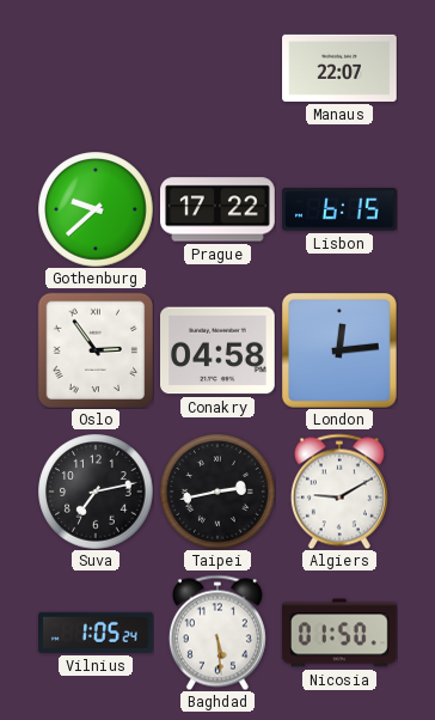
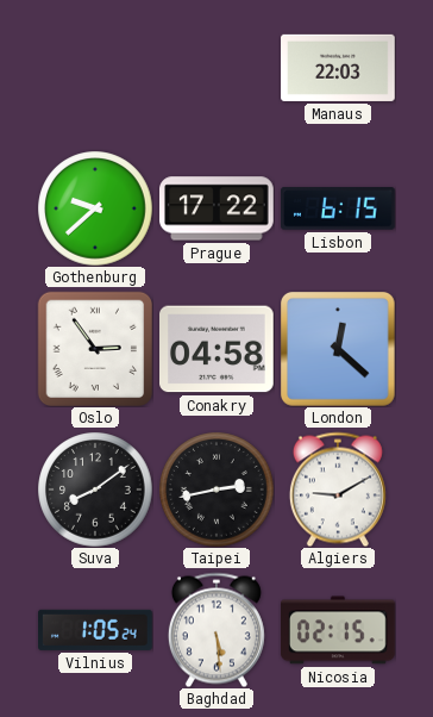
Manaus: 22:07 -> 22:03
London: 12:14 -> 12:22
Suva: 7:13 -> 8:09
Nicosia: 01:50 -> 02:15
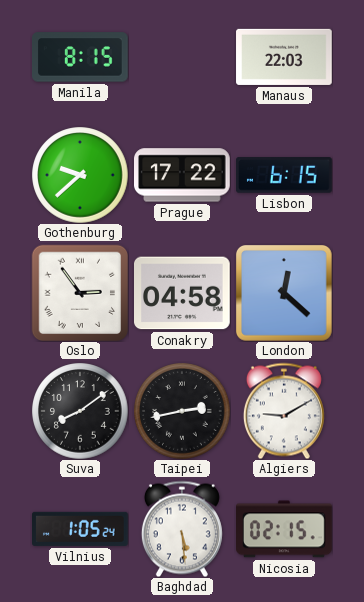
Manila: none -> 8:15
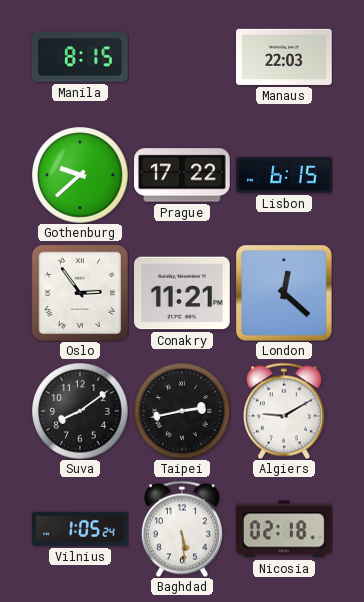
Conakry: 04:58 -> 11:21
Nicosia: 02:15 -> 02:18
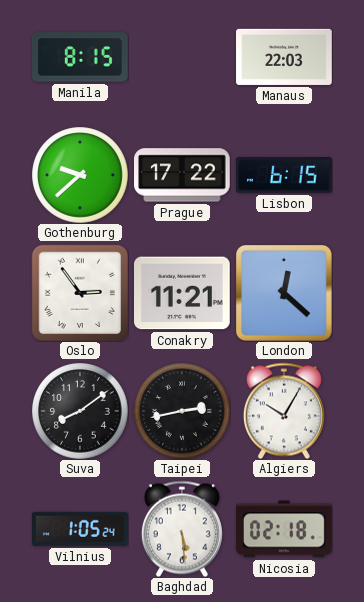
Algiers: 9:10 -> 10:05
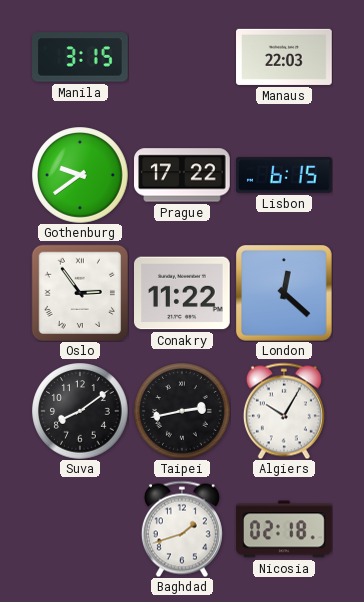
Manila: 8:15 -> 3:15
Gothenburg: 9:38 -> 9:39
Conakry: 11:21 -> 11:22
Vilnius: 1:05 -> none
Baghdad: 5:29 -> 1:42
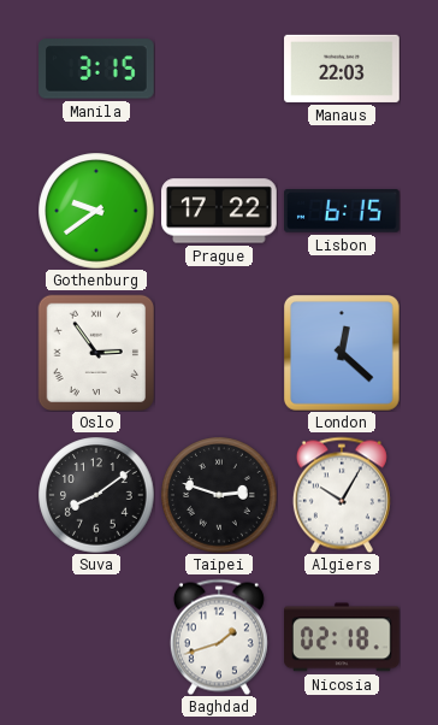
Conakry: 11:22 -> none
Taipei: 2:43 -> 2:48
